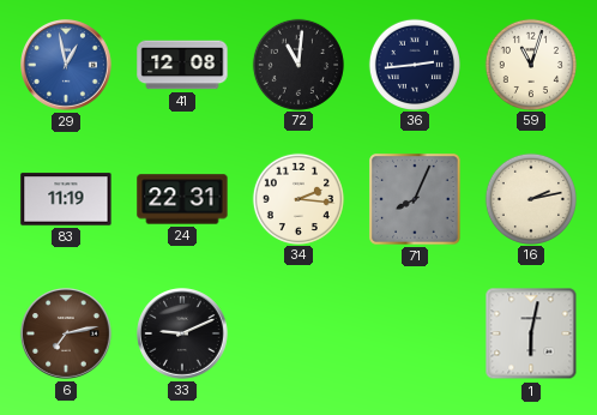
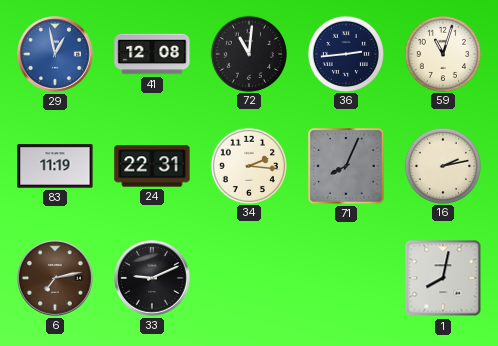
1: 6:02 -> 8:02
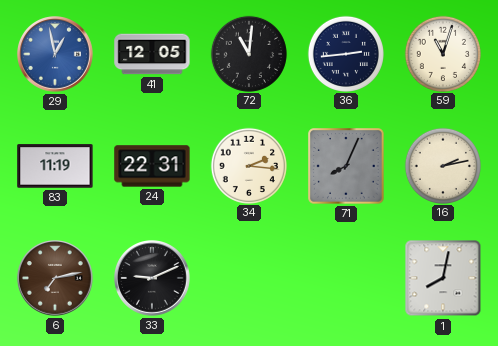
41: 12:08 -> 12:05
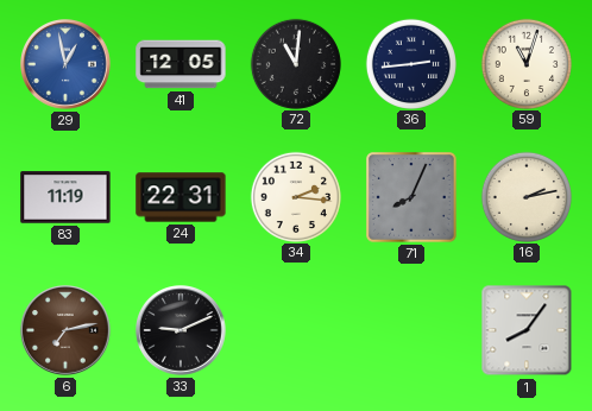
1: 8:02 -> 8:06
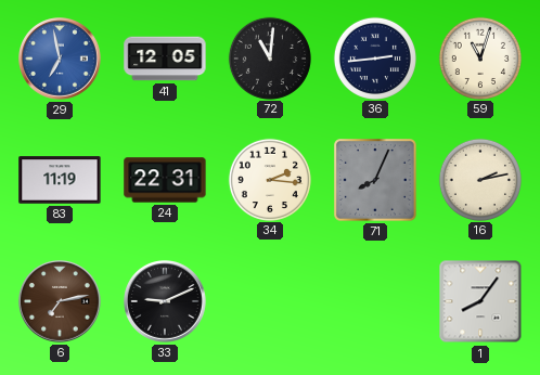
29: 12:58 -> 6:58
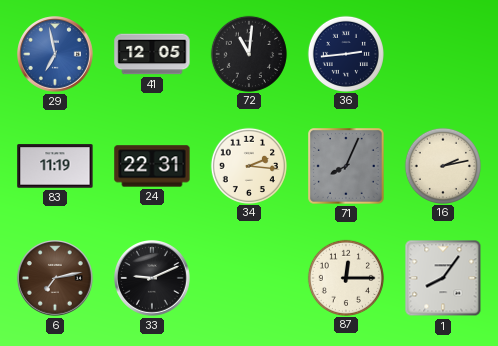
59: 11:03 -> none
87: none -> 12:15
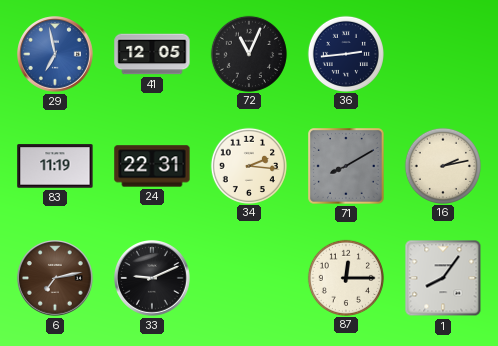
72: 11:01 -> 11:04
71: 8:04 -> 8:10
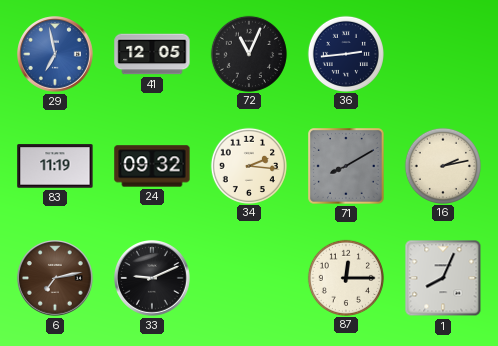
24: 22:31 -> 09:32
1: 8:06 -> 8:04
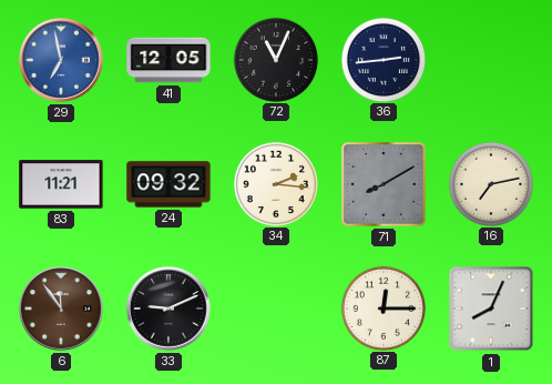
83: 11:19 -> 11:21
16: 2:13 -> 7:13
6: 7:13 -> 11:54
